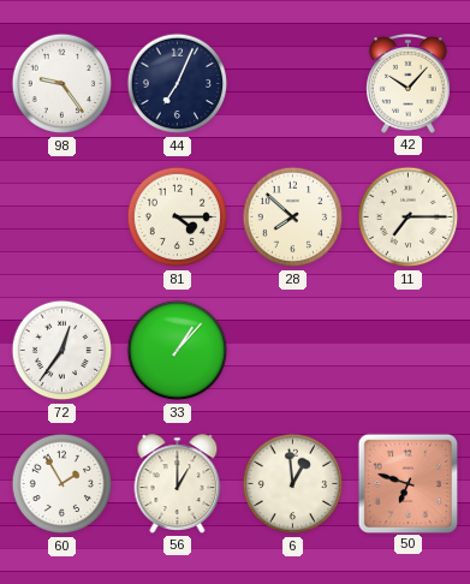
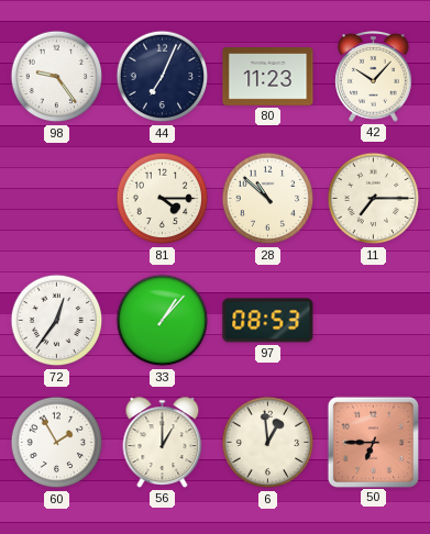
80: none -> 11:23
28: 7:52 -> 10:52
97: none -> 08:53
50: 6:48 -> 6:45
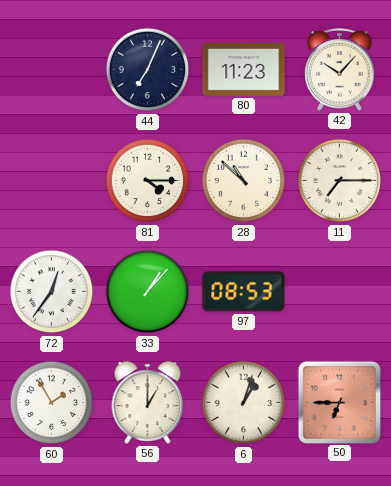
98: 9:24 -> none
6: 12:59 -> 1:03
